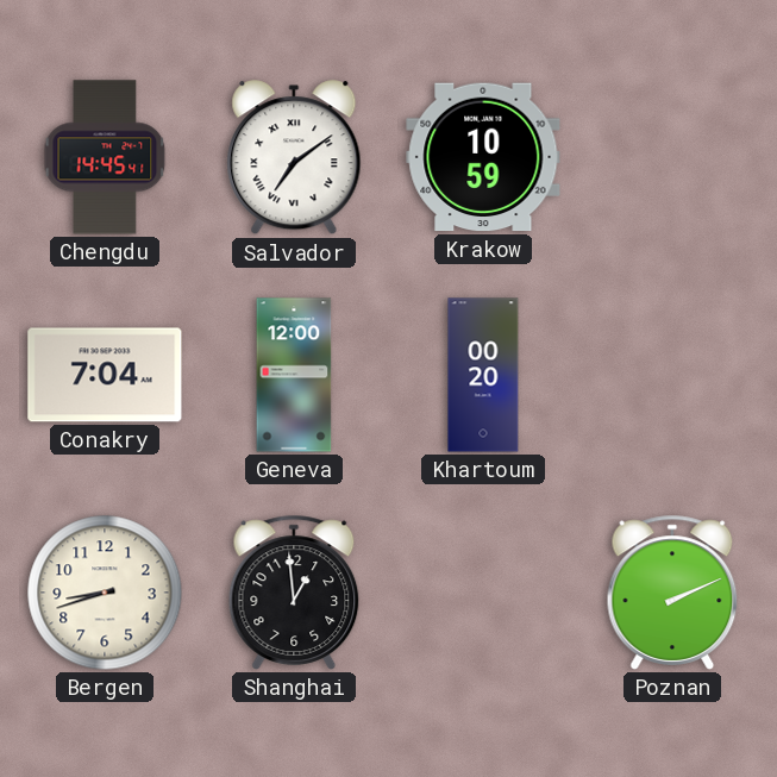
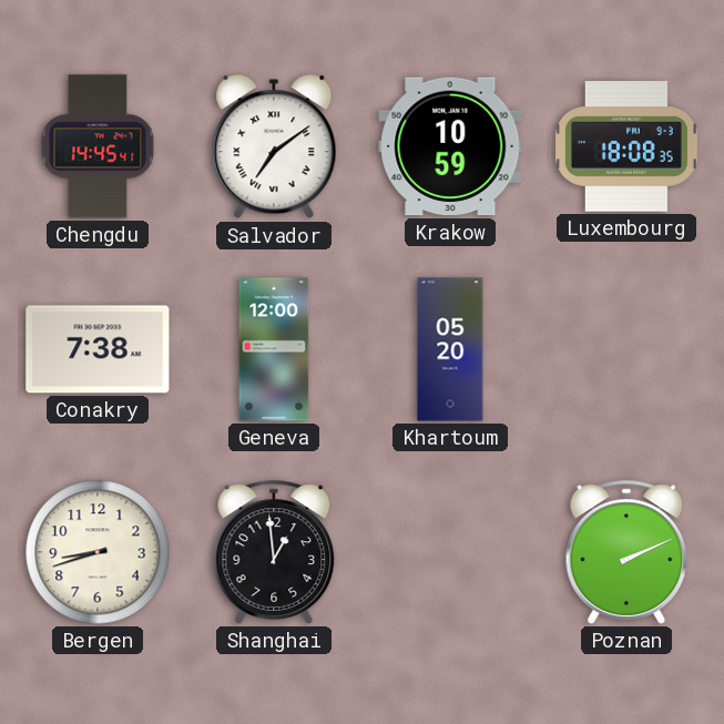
Luxembourg: none -> 18:08
Conakry: 7:04 -> 7:38
Khartoum: 00:20 -> 05:20
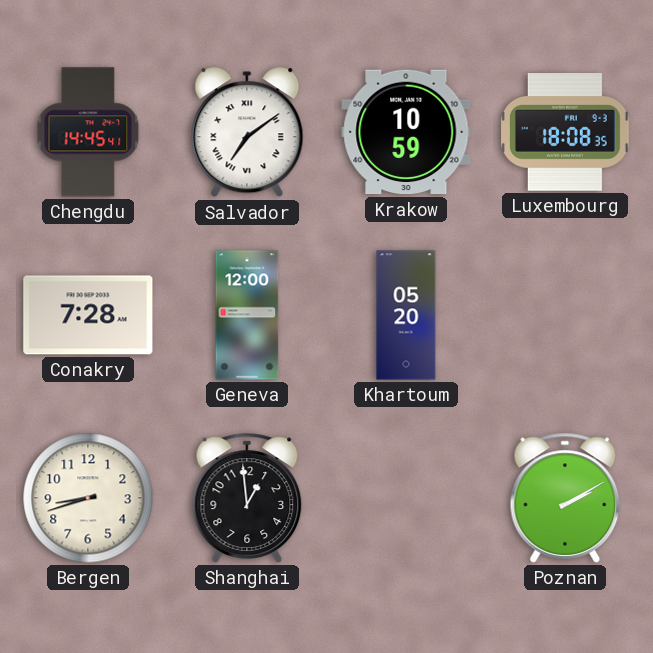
Conakry: 7:38 -> 7:28
Poznan: 2:11 -> 2:10
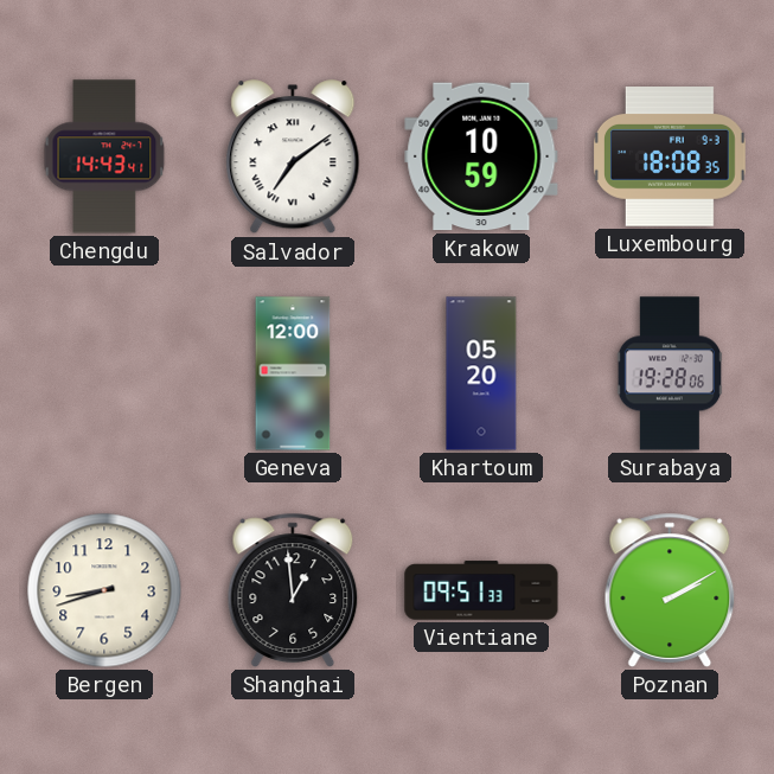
Chengdu: 14:45 -> 14:43
Conakry: 7:28 -> none
Surabaya: none -> 19:28
Vientiane: none -> 09:51
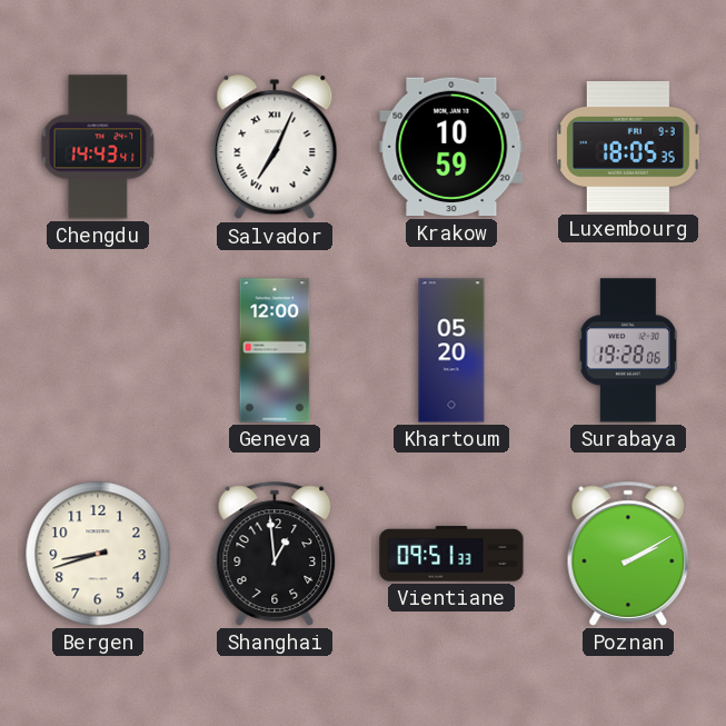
Salvador: 7:09 -> 7:04
Luxembourg: 18:08 -> 18:05
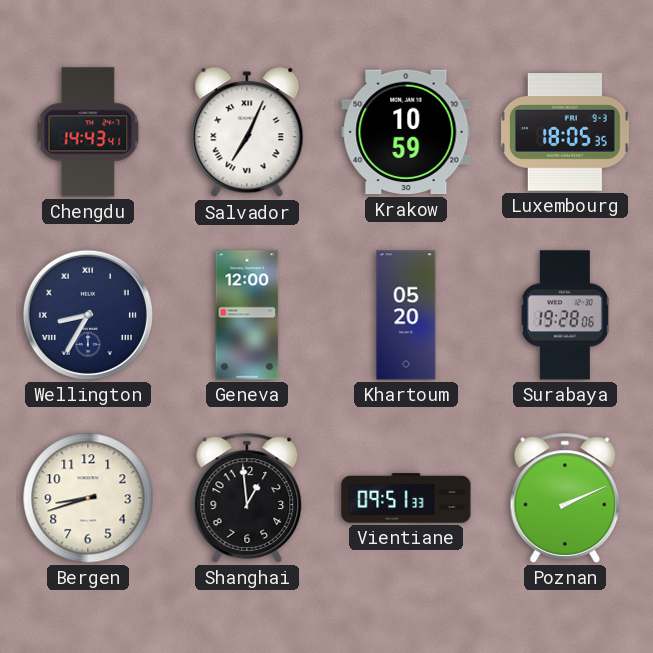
Wellington: none -> 8:35
Poznan: 2:10 -> 2:11
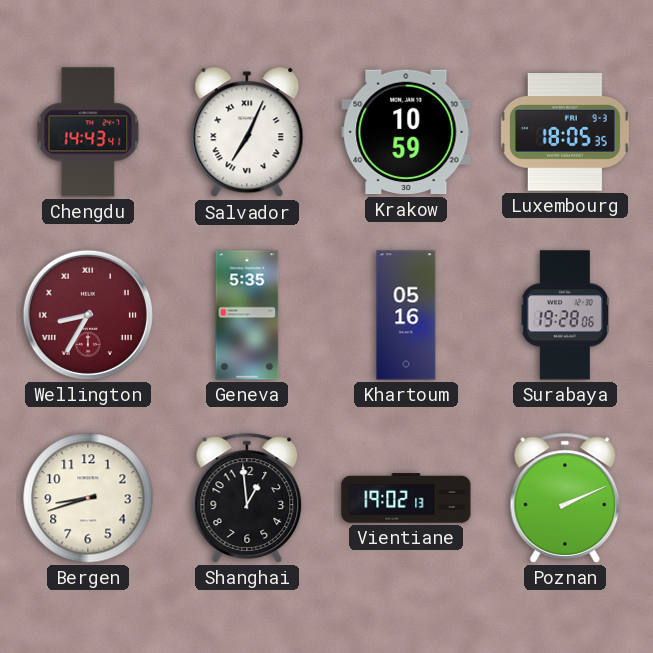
Wellington dial: navy -> burgundy
Geneva: 12:00 -> 5:35
Khartoum: 05:20 -> 05:16
Vientiane: 09:51 -> 19:02
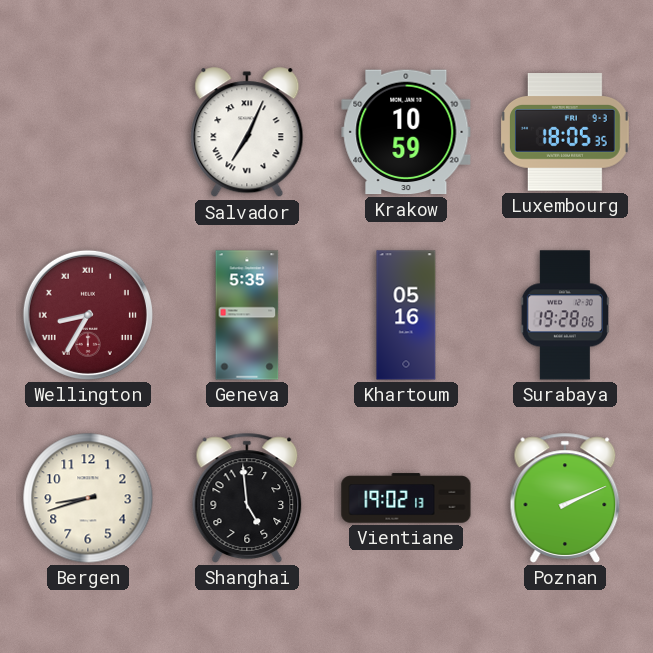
Chengdu: 14:43 -> none
Shanghai: 12:59 -> 4:59
